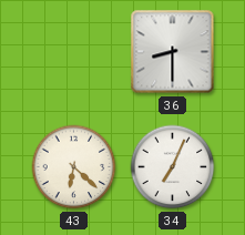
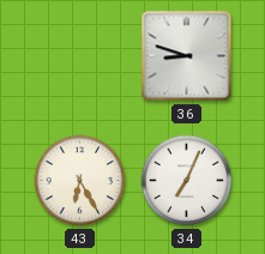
36: 8:30 -> 8:48
43: 6:22 -> 6:25
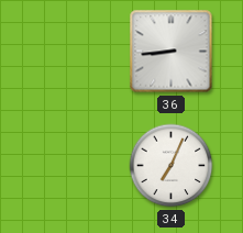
36: 8:48 -> 8:44
43: 6:25 -> none
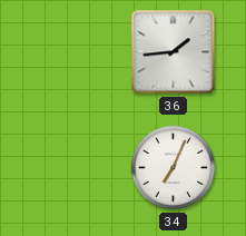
36: 8:44 -> 1:44
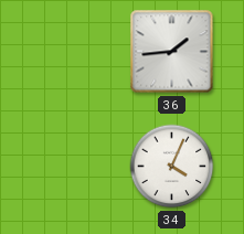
34: 7:04 -> 4:04
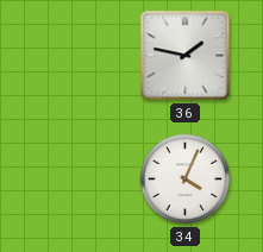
36: 1:44 -> 1:47
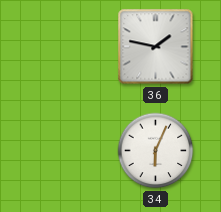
34: 4:04 -> 6:04
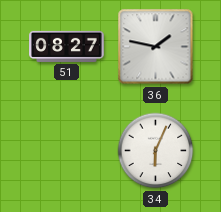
51: none -> 08:27
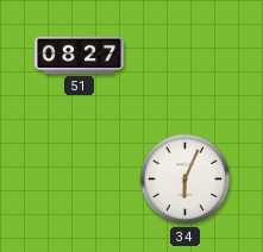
36: 1:47 -> none
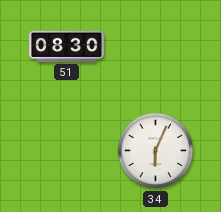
51: 08:27 -> 08:30
